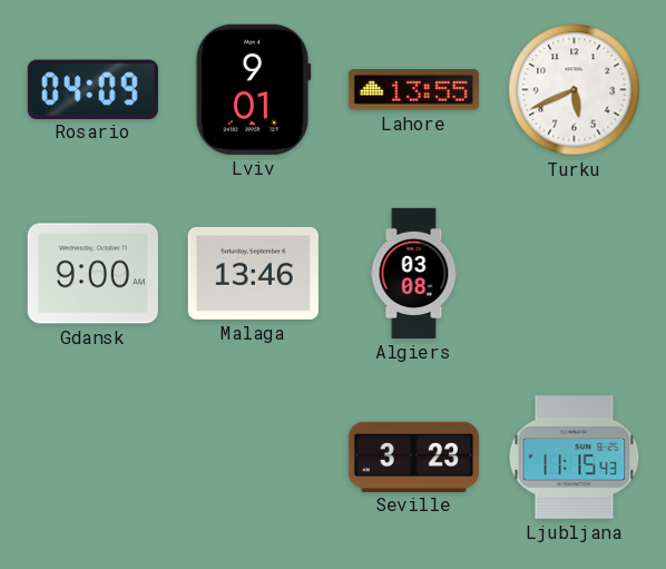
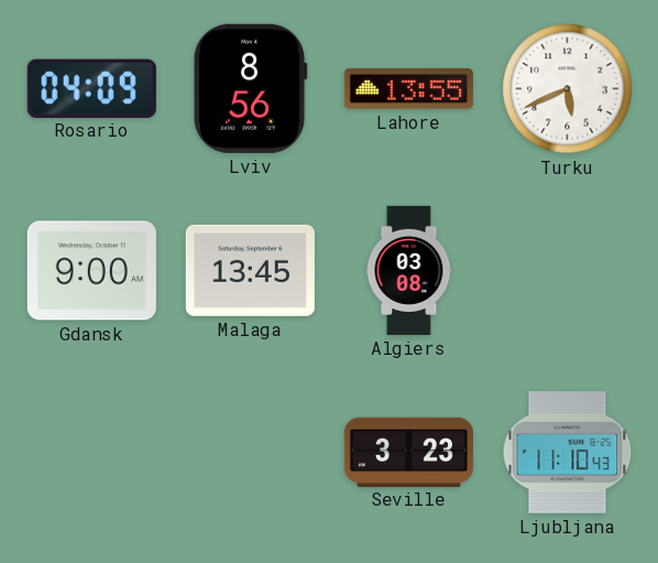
Lviv: 9:01 -> 8:56
Malaga: 13:46 -> 13:45
Ljubljana: 11:15 -> 11:10
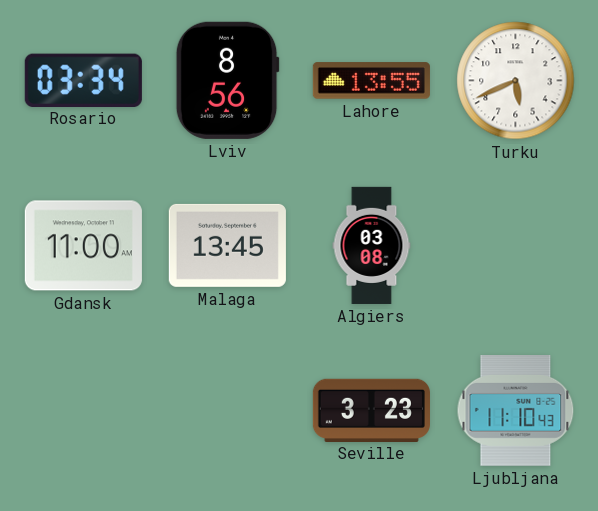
Rosario: 04:09 -> 03:34
Gdansk: 9:00 -> 11:00
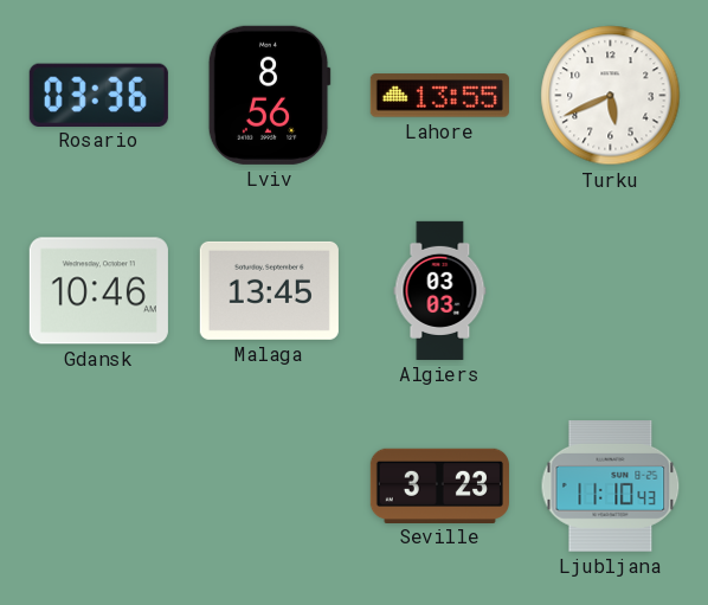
Rosario: 03:34 -> 03:36
Gdansk: 11:00 -> 10:46
Algiers: 03:08 -> 03:03
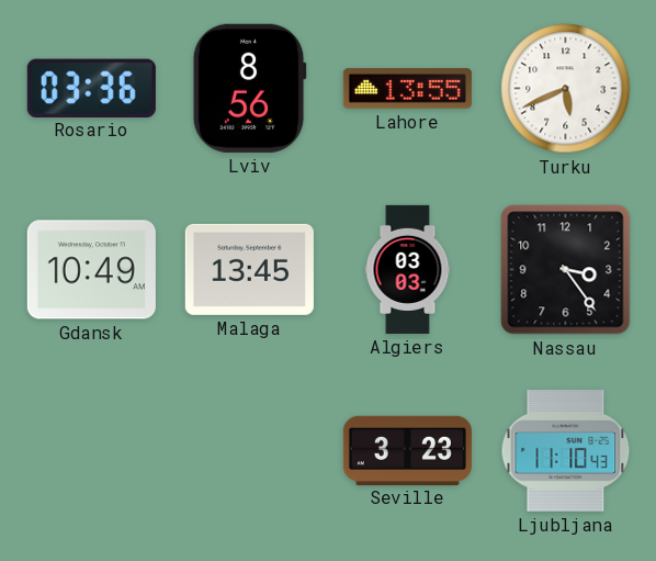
Gdansk: 10:46 -> 10:49
Nassau: none -> 3:24
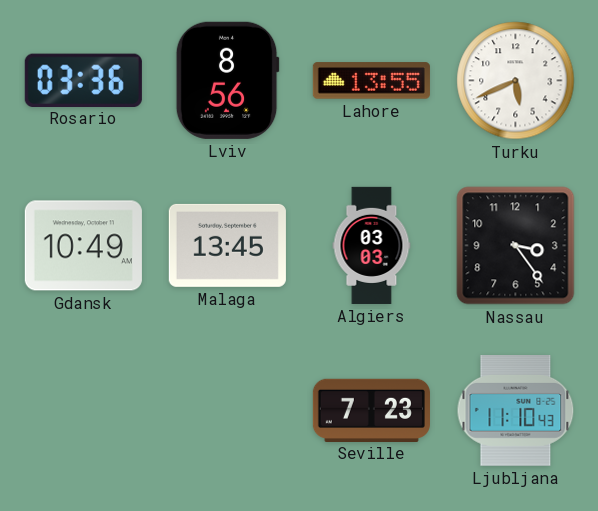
Seville: 3:23 -> 7:23
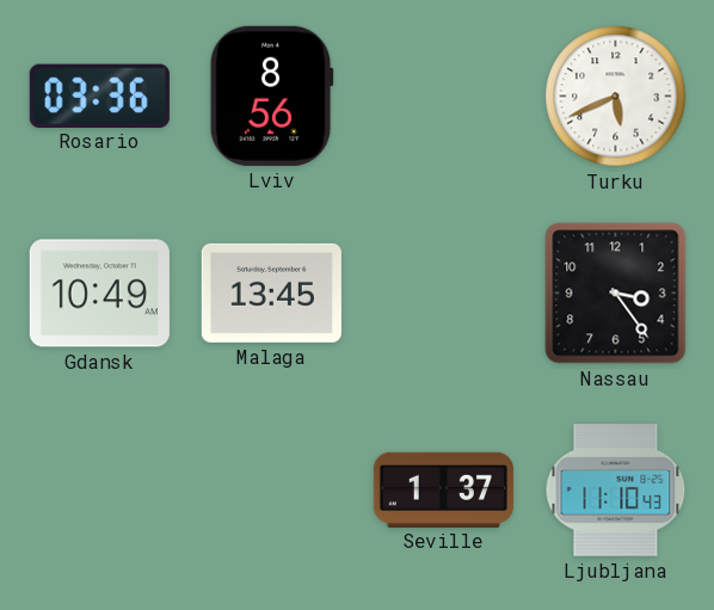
Lahore: 13:55 -> none
Algiers: 03:03 -> none
Seville: 7:23 -> 1:37
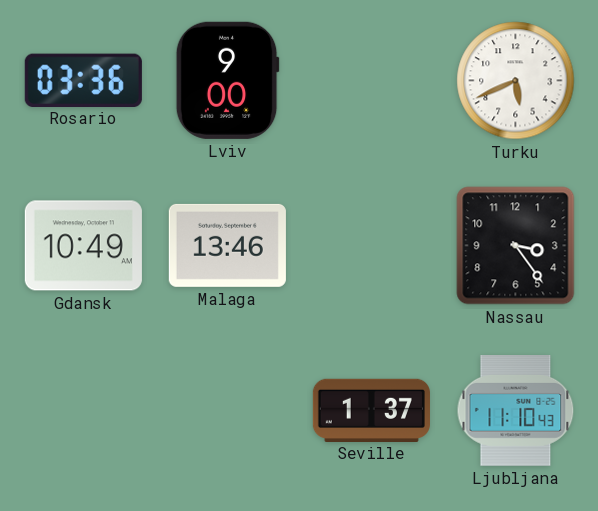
Lviv: 8:56 -> 9:00
Malaga: 13:45 -> 13:46
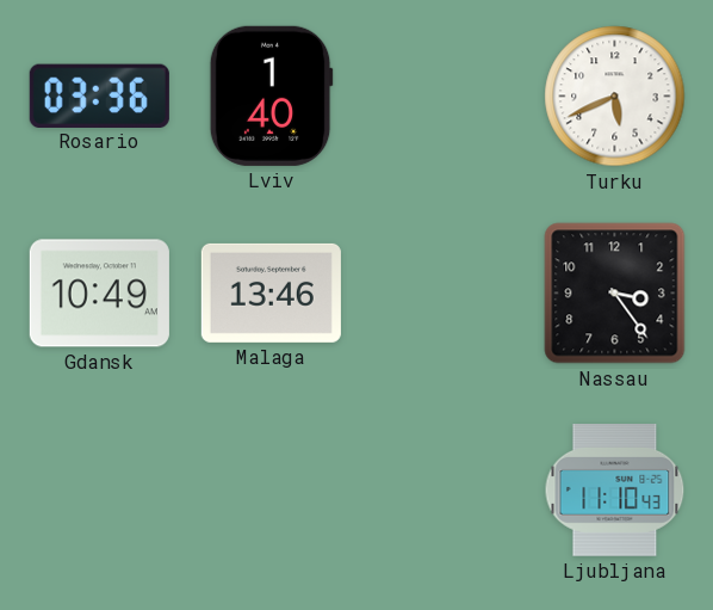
Lviv: 9:00 -> 1:40
Seville: 1:37 -> none
